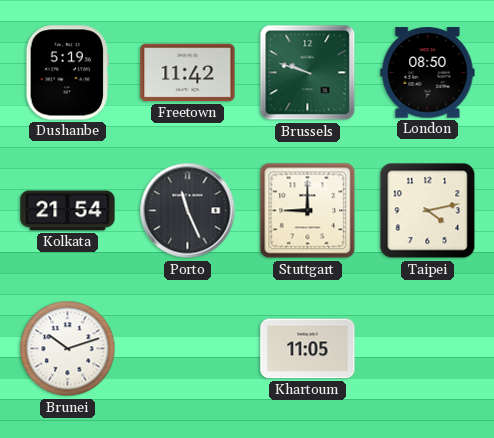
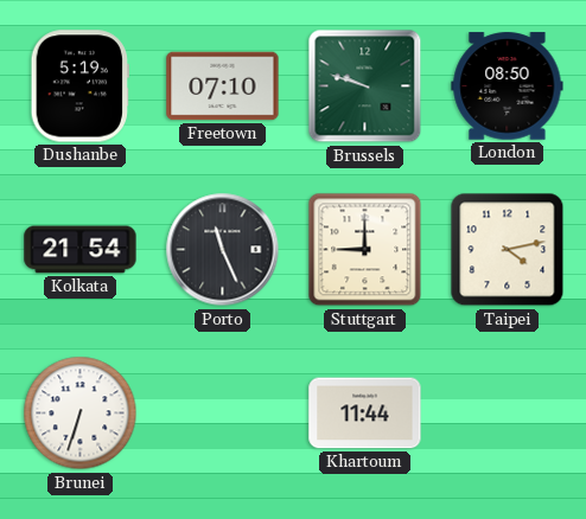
Freetown: 11:42 -> 07:10
Brunei: 10:12 -> 6:33
Khartoum: 11:05 -> 11:44
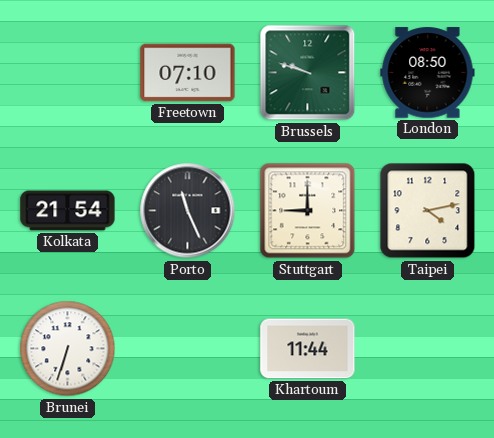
Dushanbe: 5:19 -> none
